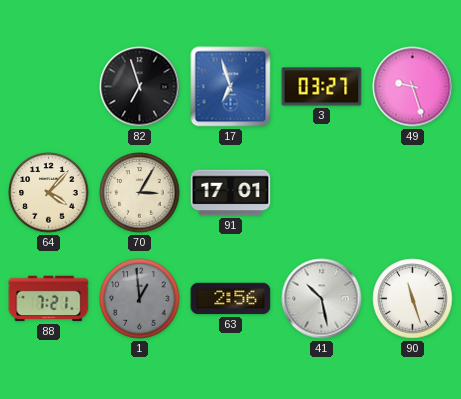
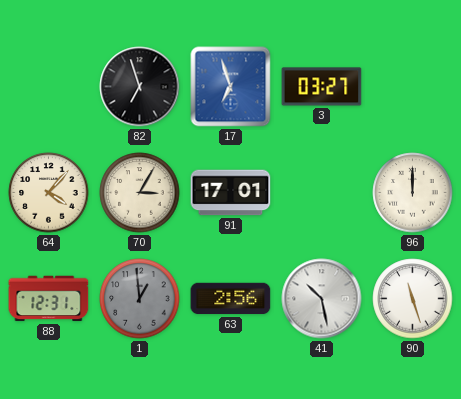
49: 9:27 -> none
96: none -> 12:00
88: 7:21 -> 12:31
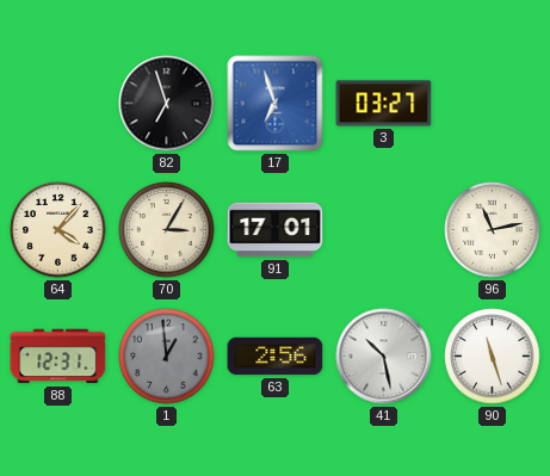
96: 12:00 -> 11:13
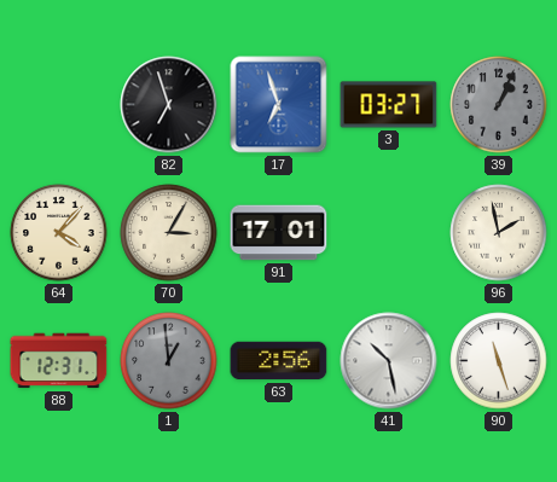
39: none -> 1:04
96: 11:13 -> 1:58
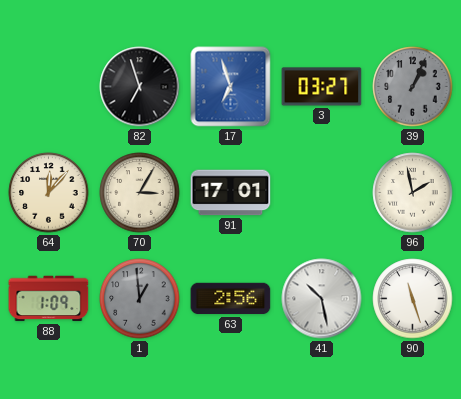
64: 4:07 -> 12:07
88: 12:31 -> 1:09
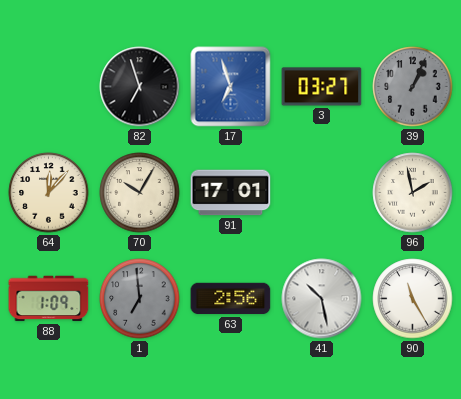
70: 3:05 -> 10:05
1: 12:59 -> 6:59
90: 11:27 -> 11:25
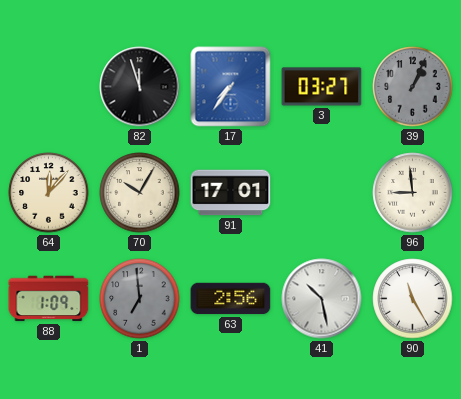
82: 6:57 -> 11:57
17: 6:57 -> 7:36
96: 1:58 -> 8:59
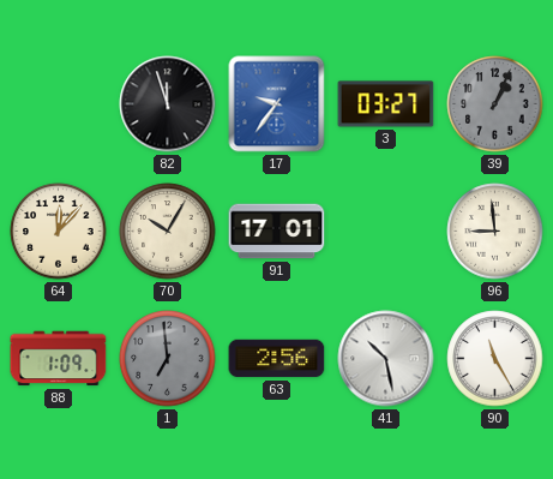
17: 7:36 -> 9:36
